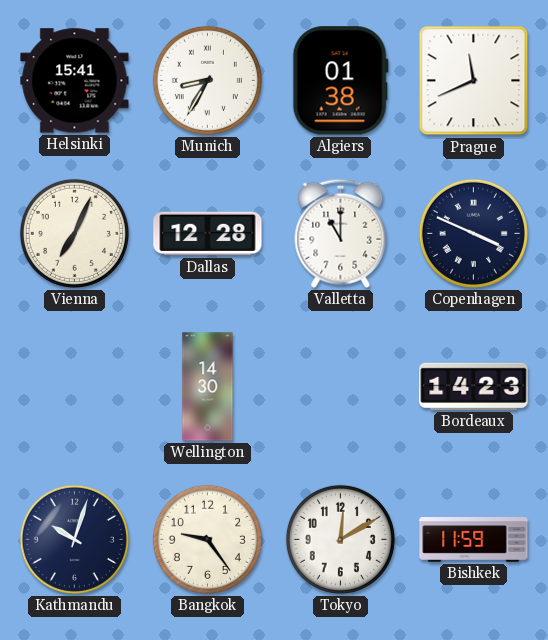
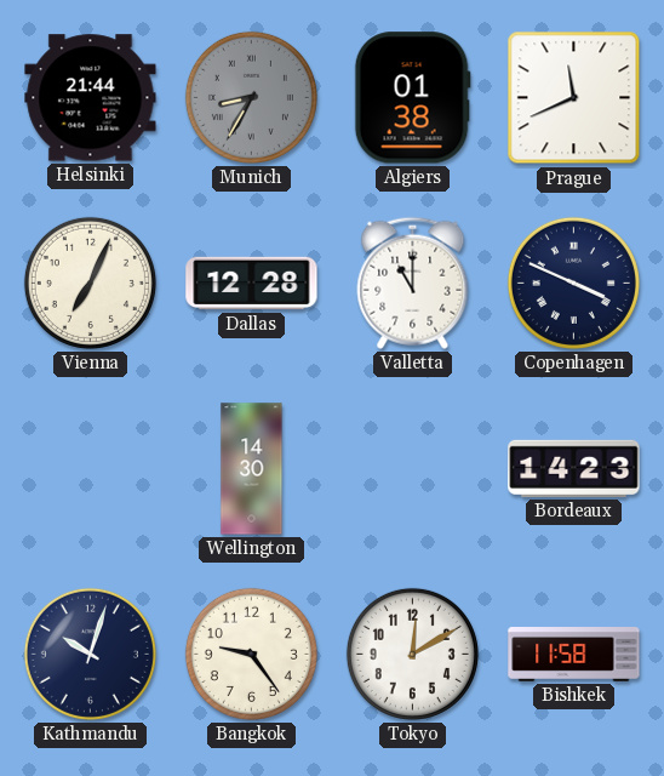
Helsinki: 15:41 -> 21:44
Munich dial: white -> grey
Bishkek: 11:59 -> 11:58
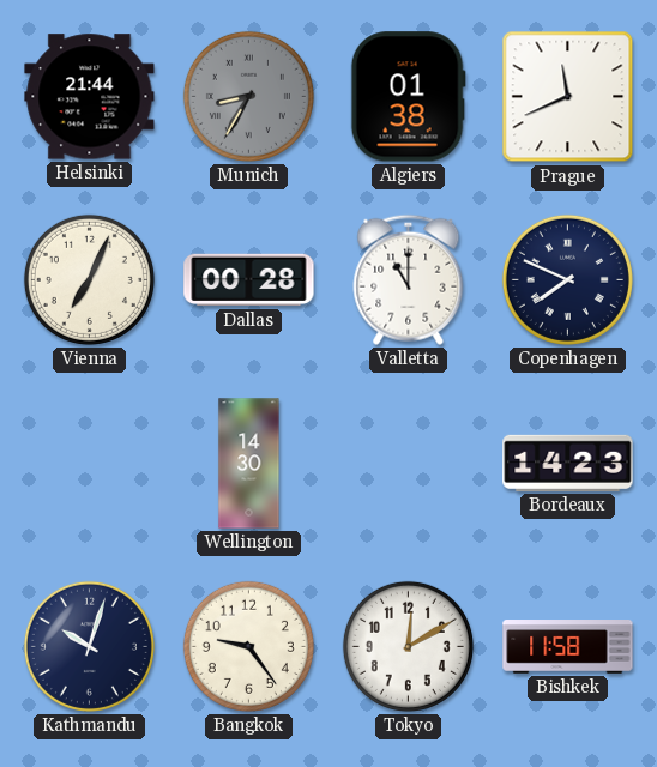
Dallas: 12:28 -> 00:28
Copenhagen: 3:49 -> 7:49
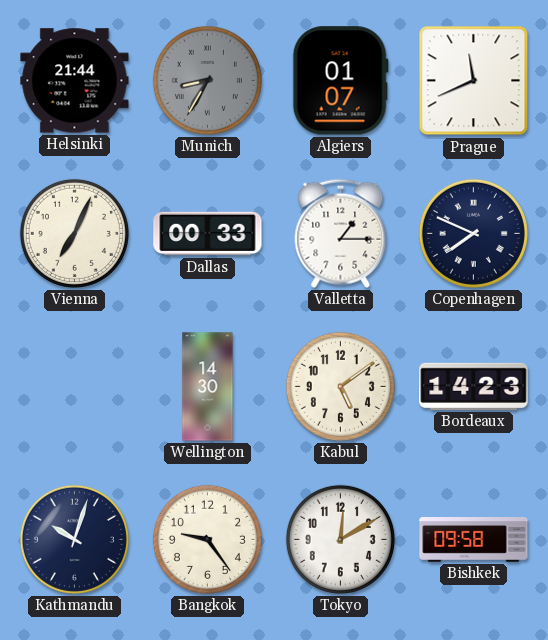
Algiers: 01:38 -> 01:07
Dallas: 00:28 -> 00:33
Valletta: 11:00 -> 1:15
Kabul: none -> 5:09
Bishkek: 11:58 -> 09:58
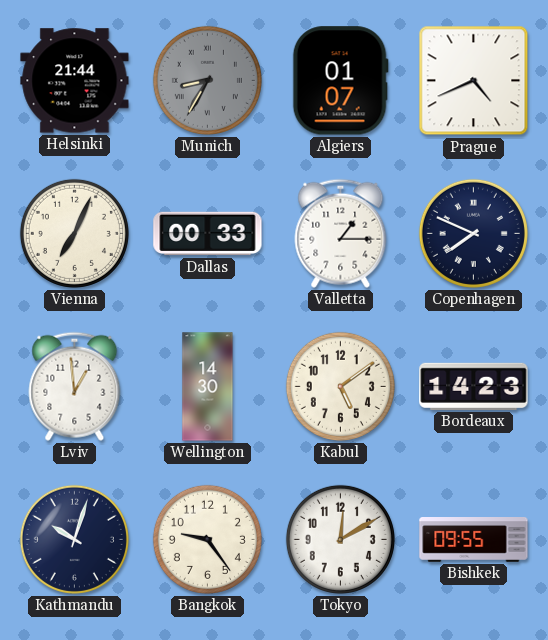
Prague: 11:41 -> 4:41
Lviv: none -> 12:59
Bishkek: 09:58 -> 09:55
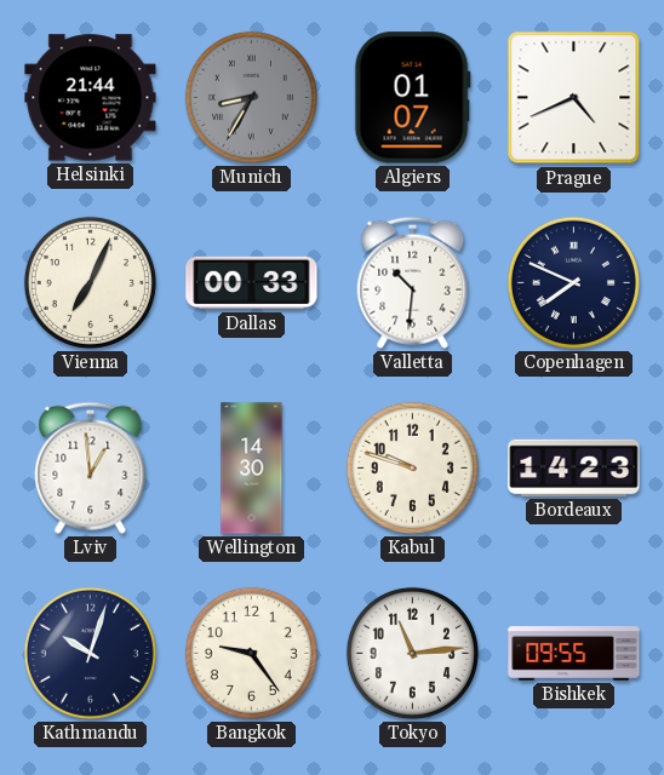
Valletta: 1:15 -> 10:31
Kabul: 5:09 -> 9:48
Tokyo: 12:10 -> 11:14
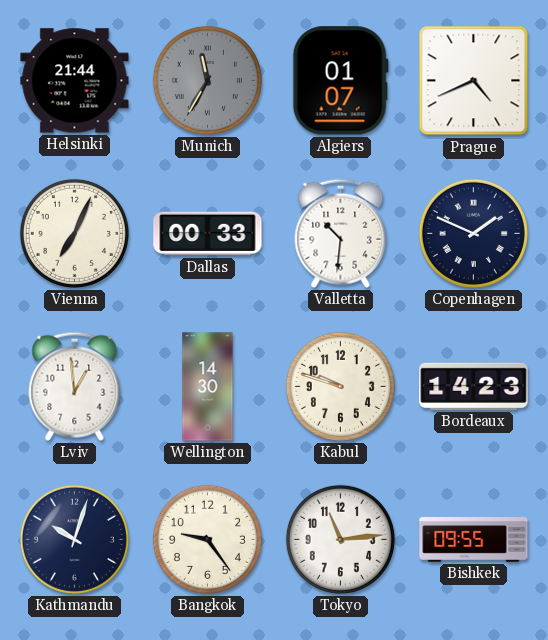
Munich: 8:35 -> 11:35
Copenhagen: 7:49 -> 1:49
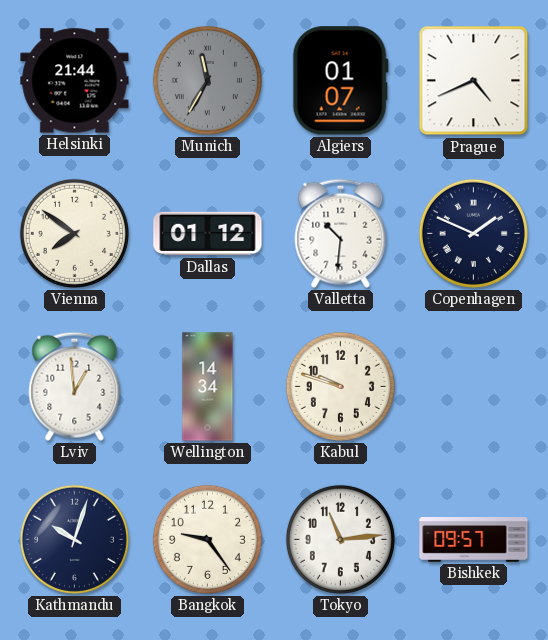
Vienna: 7:04 -> 7:51
Dallas: 00:33 -> 01:12
Wellington: 14:30 -> 14:34
Bordeaux: 14:23 -> none
Bishkek: 09:55 -> 09:57
